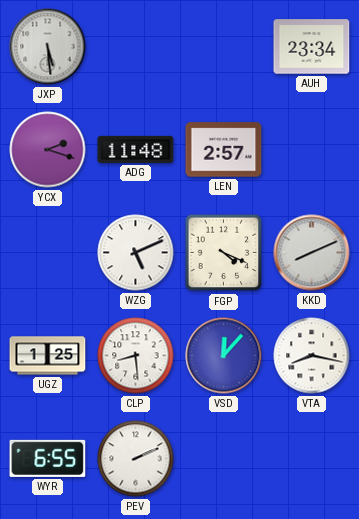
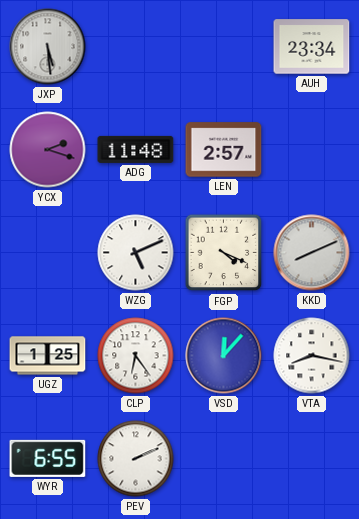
CLP: 8:29 -> 6:24
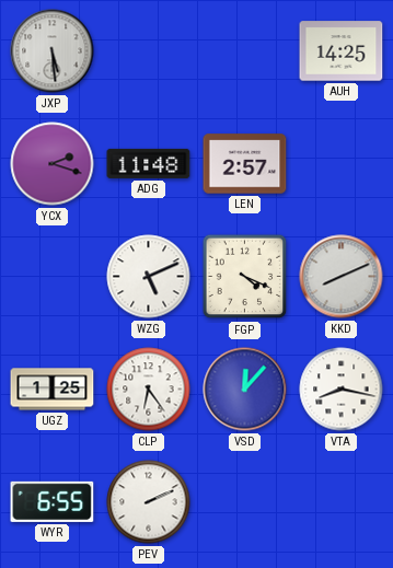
AUH: 23:34 -> 14:25
